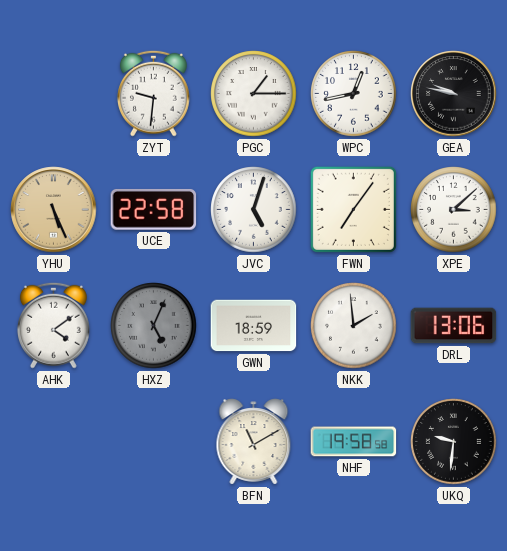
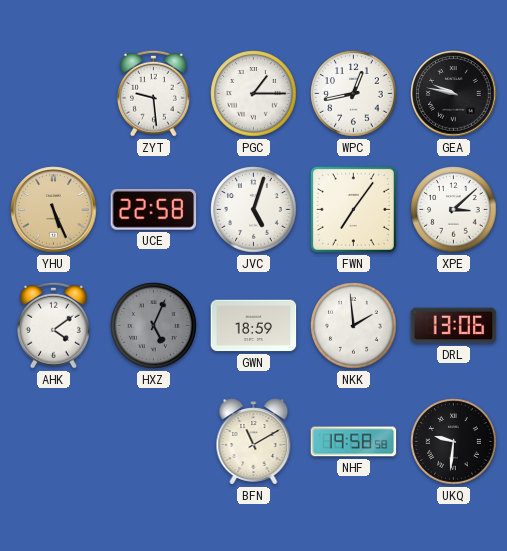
ZYT: 9:31 -> 9:29
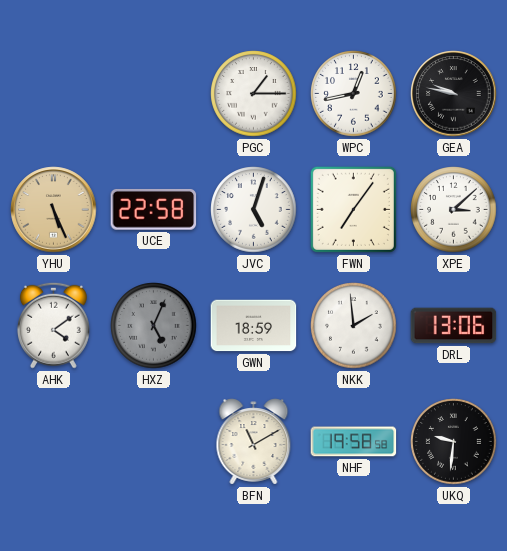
ZYT: 9:29 -> none
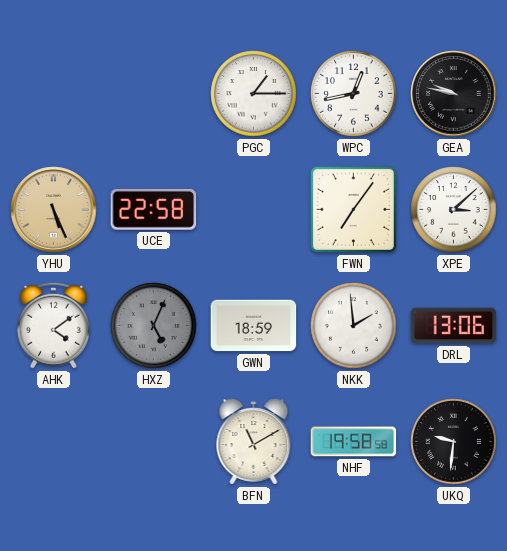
JVC: 5:03 -> none
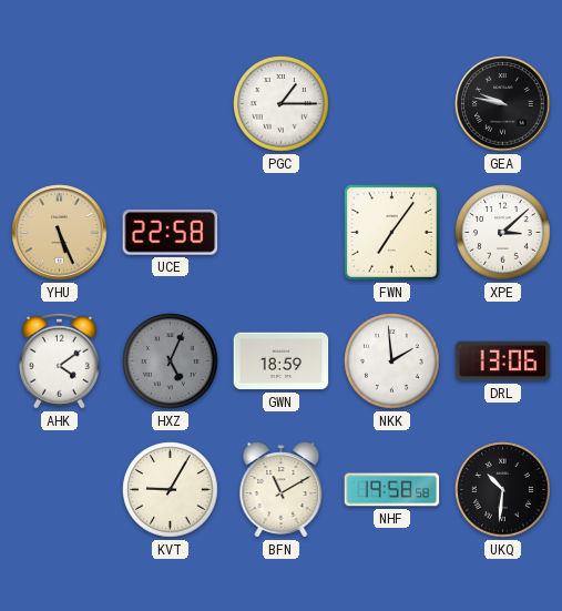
WPC: 12:43 -> none
KVT: none -> 9:05
UKQ: 9:31 -> 10:31
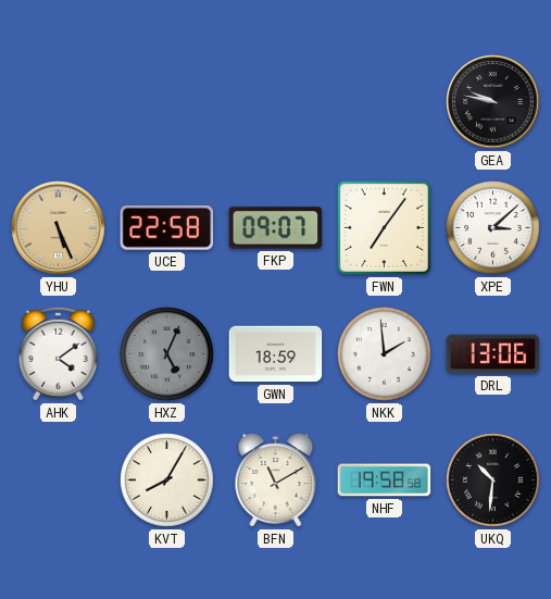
PGC: 1:15 -> none
FKP: none -> 09:07
KVT: 9:05 -> 8:05
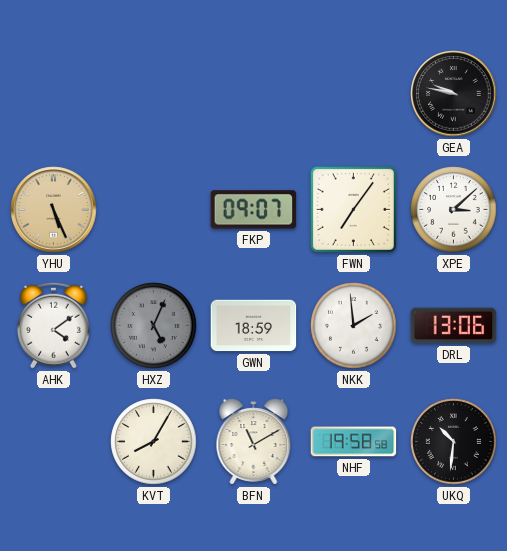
UCE: 22:58 -> none
